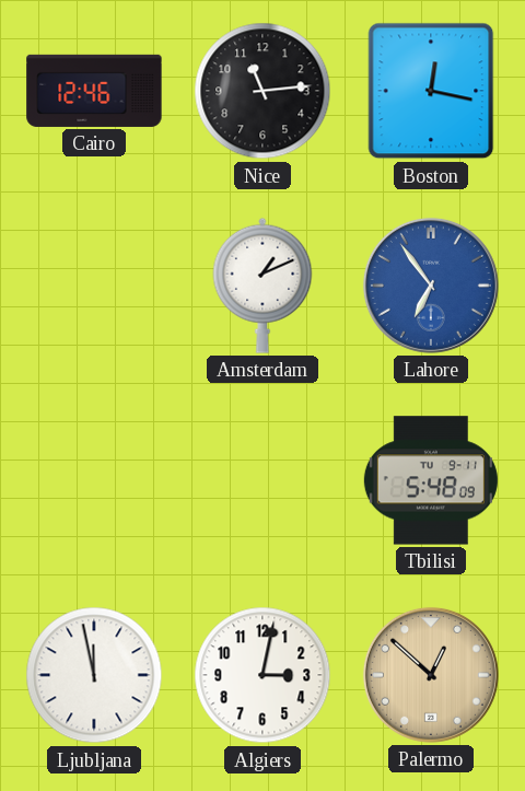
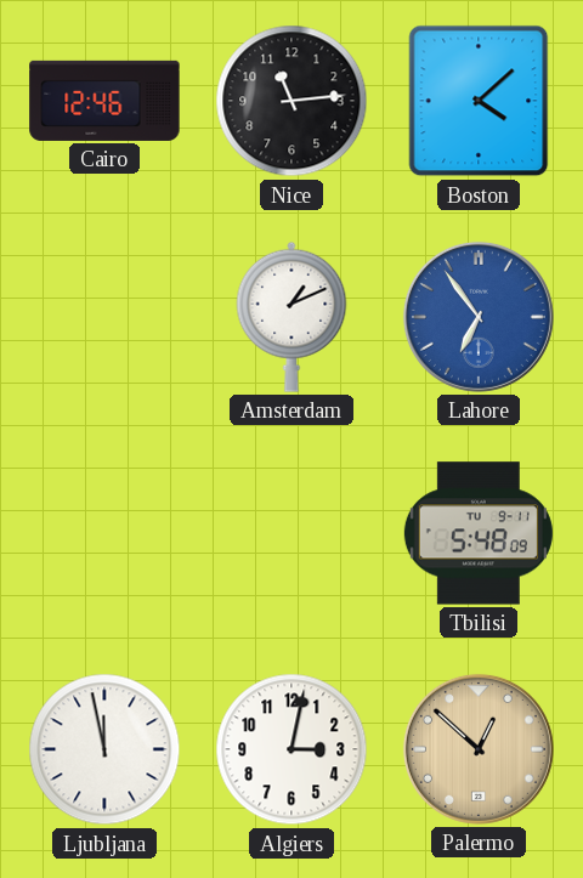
Boston: 12:17 -> 4:08
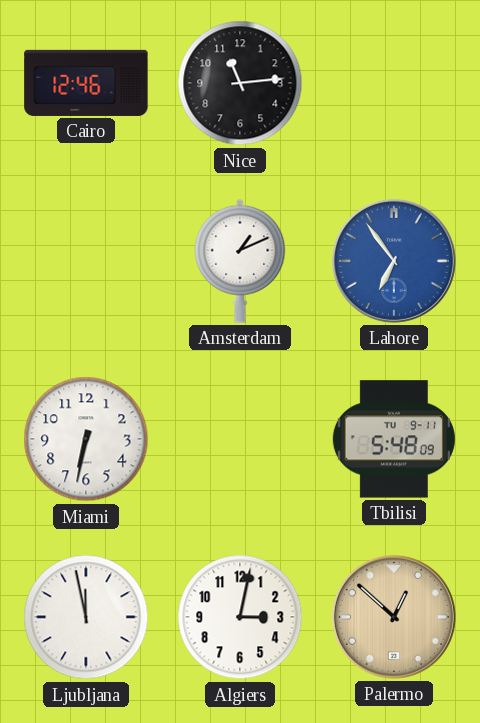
Boston: 4:08 -> none
Miami: none -> 6:32
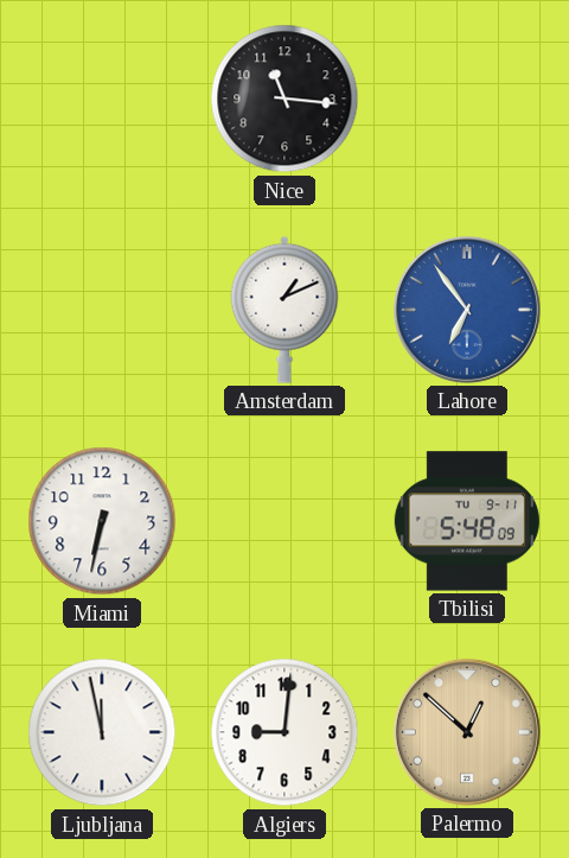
Cairo: 12:46 -> none
Nice: 11:14 -> 11:16
Algiers: 3:02 -> 9:01
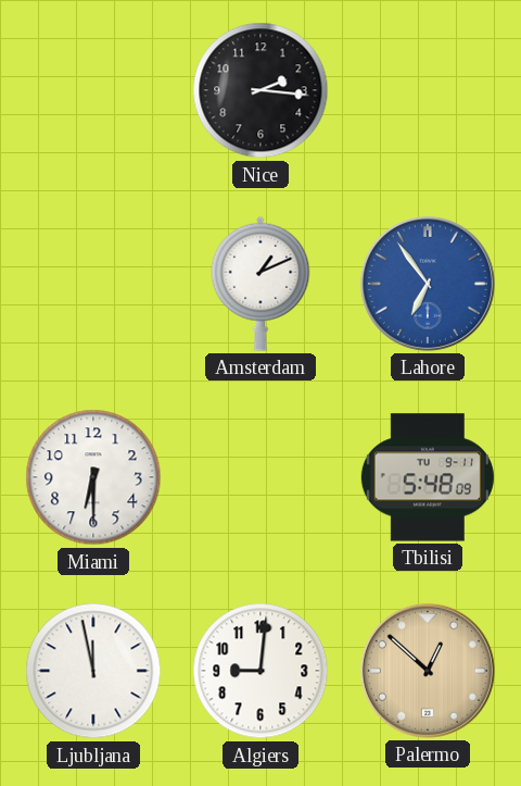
Nice: 11:16 -> 2:16
Miami: 6:32 -> 6:30
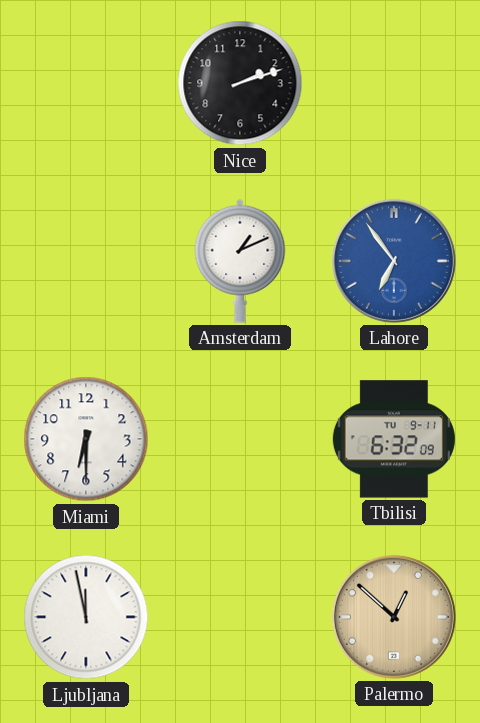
Nice: 2:16 -> 2:12
Tbilisi: 5:48 -> 6:32
Algiers: 9:01 -> none
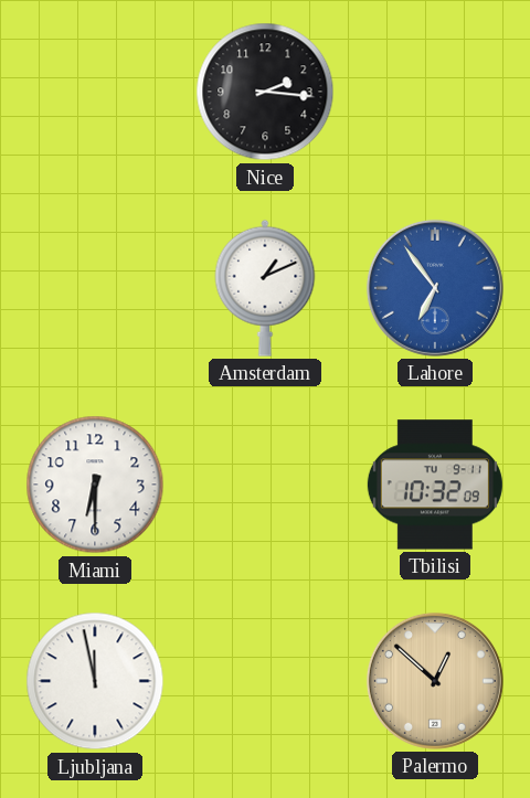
Nice: 2:12 -> 2:16
Tbilisi: 6:32 -> 10:32
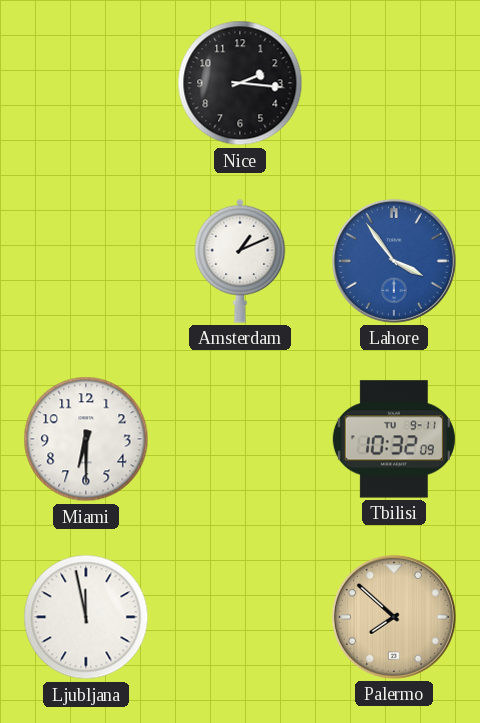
Lahore: 6:54 -> 3:54
Palermo: 12:52 -> 7:52
